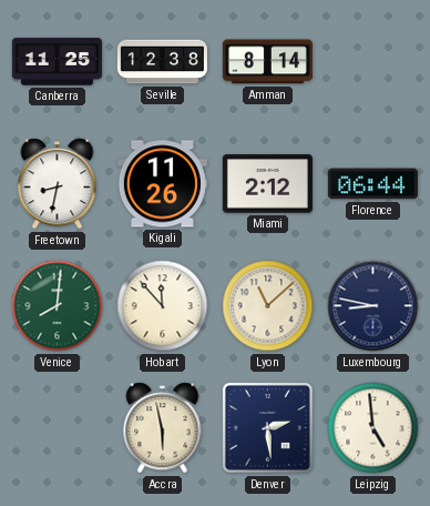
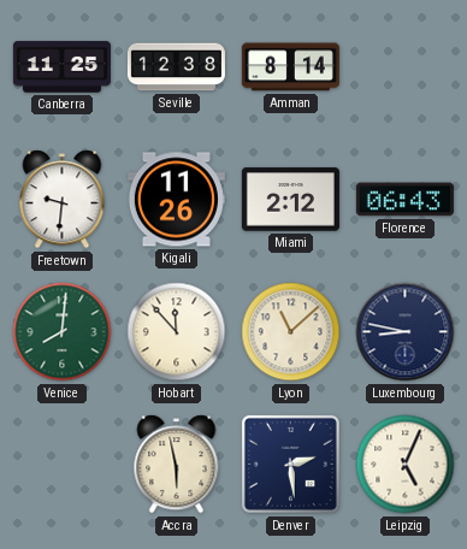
Freetown: 8:32 -> 9:31
Florence: 06:44 -> 06:43
Leipzig: 4:59 -> 5:04
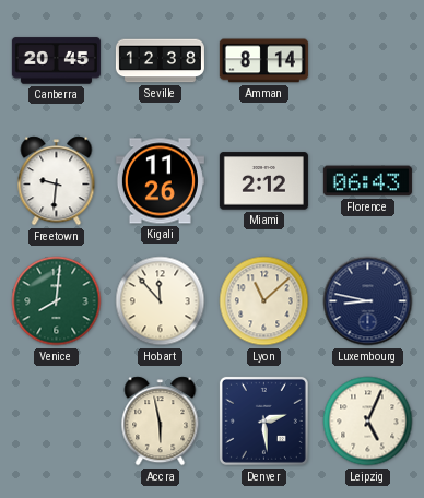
Canberra: 11:25 -> 20:45
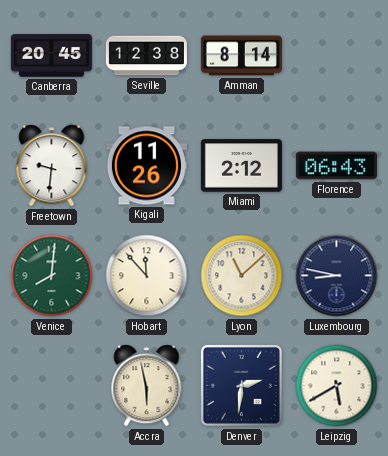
Denver: 2:29 -> 2:31
Leipzig: 5:04 -> 5:40
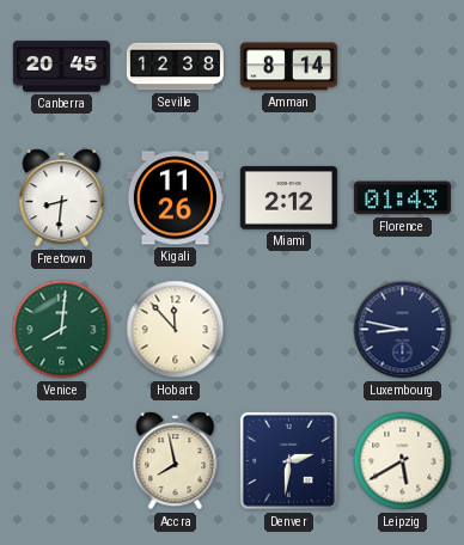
Freetown: 9:31 -> 8:31
Florence: 06:43 -> 01:43
Lyon: 11:08 -> none
Accra: 5:58 -> 7:58
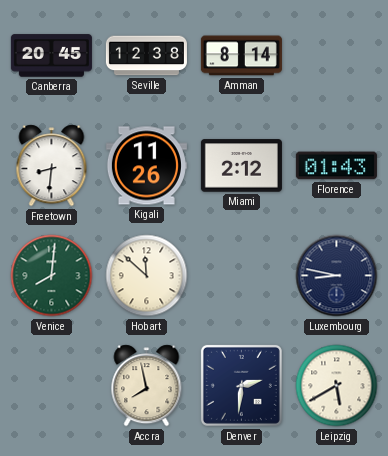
Hobart: 11:53 -> 11:52
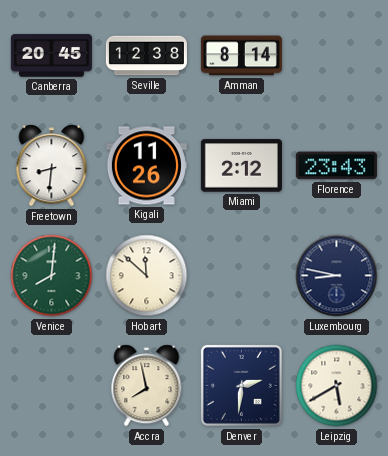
Florence: 01:43 -> 23:43
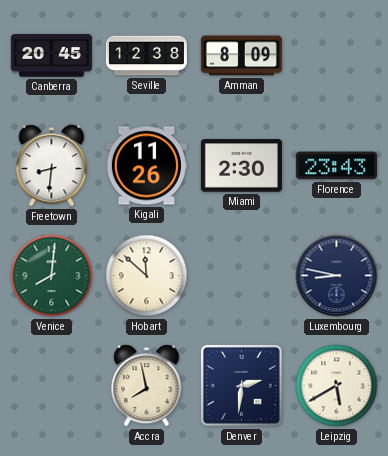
Amman: 8:14 -> 8:09
Miami: 2:12 -> 2:30
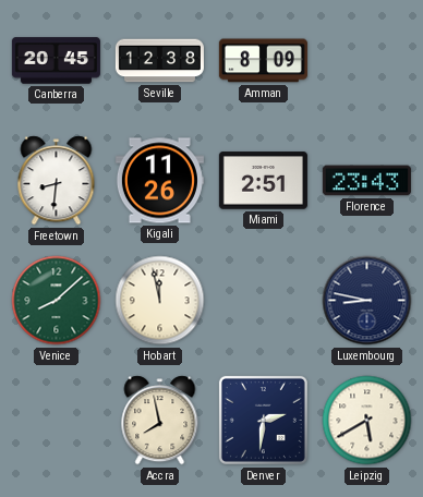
Miami: 2:30 -> 2:51
Venice: 8:01 -> 8:08
Hobart: 11:52 -> 11:58
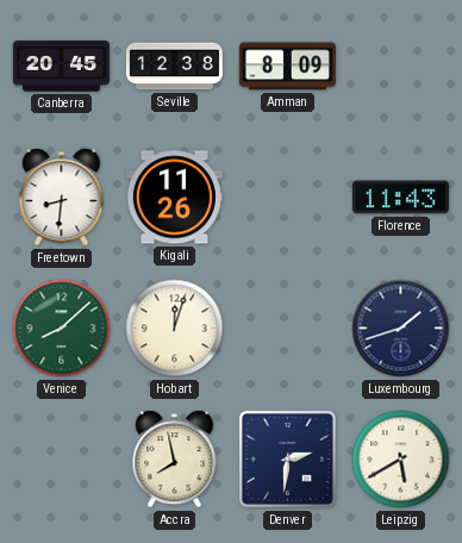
Miami: 2:51 -> none
Florence: 23:43 -> 11:43
Hobart: 11:58 -> 12:03
Luxembourg: 8:47 -> 1:42
